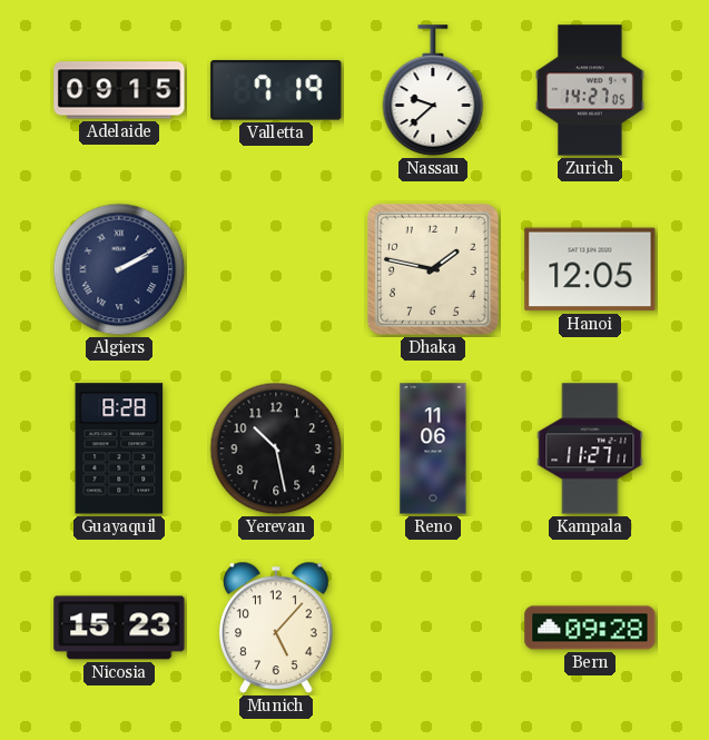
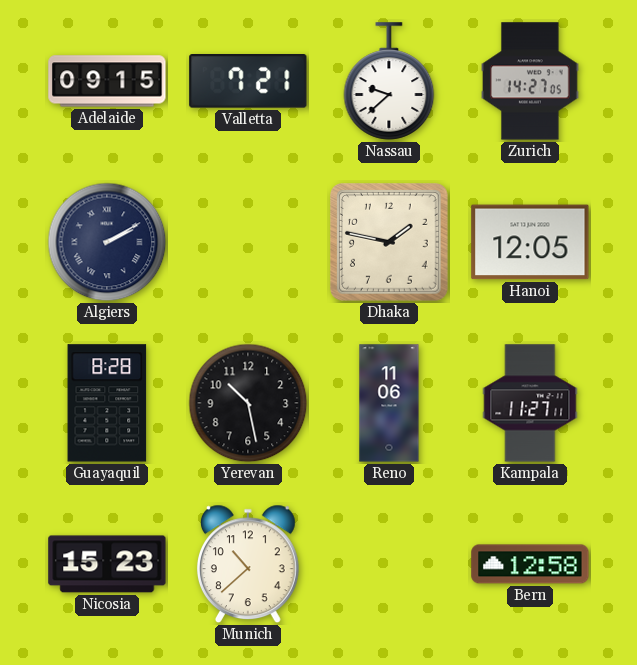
Valletta: 7:19 -> 7:21
Munich: 5:07 -> 10:38
Bern: 09:28 -> 12:58
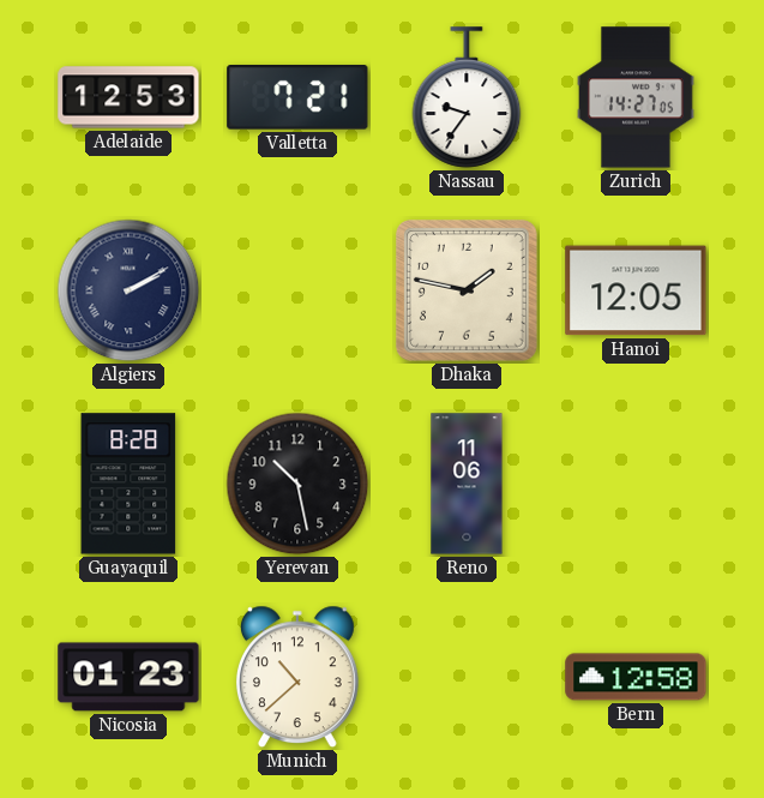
Adelaide: 09:15 -> 12:53
Nassau: 9:38 -> 9:36
Kampala: 11:27 -> none
Nicosia: 15:23 -> 01:23
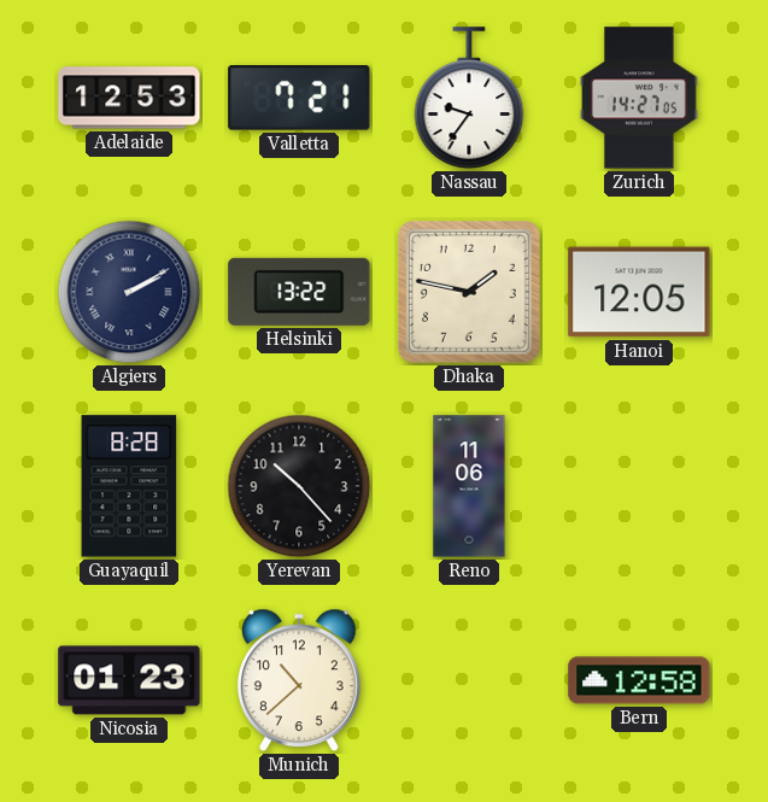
Helsinki: none -> 13:22
Yerevan: 10:28 -> 10:23
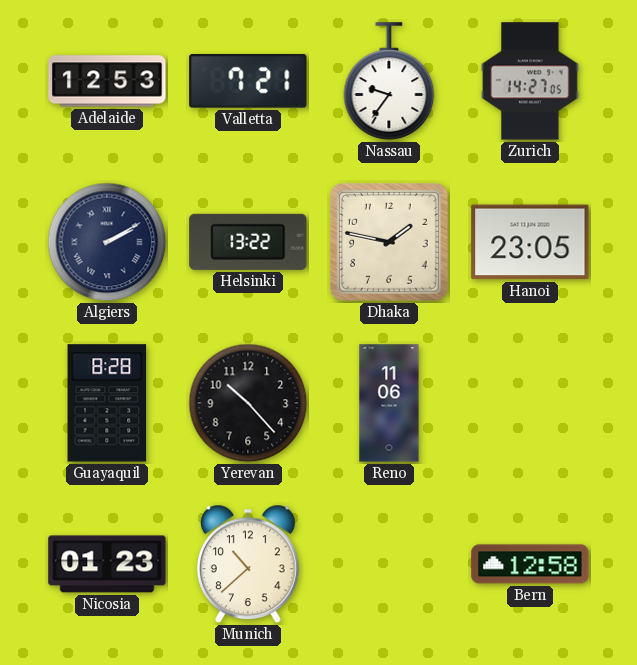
Hanoi: 12:05 -> 23:05
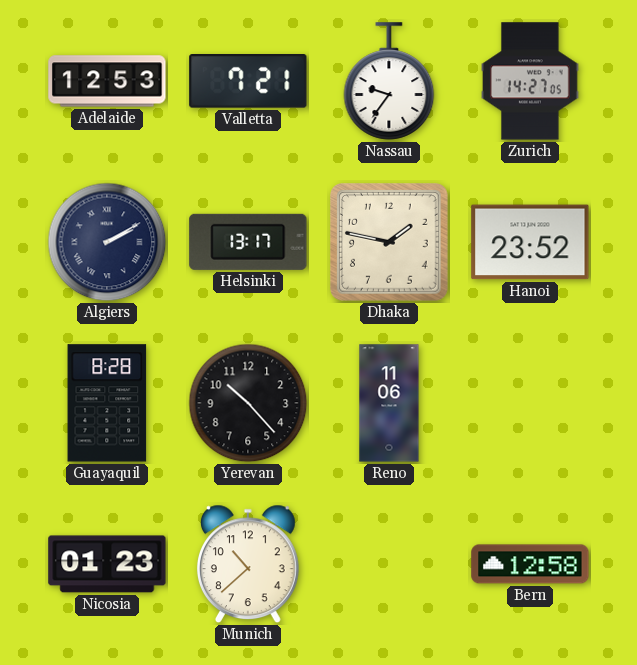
Helsinki: 13:22 -> 13:17
Hanoi: 23:05 -> 23:52
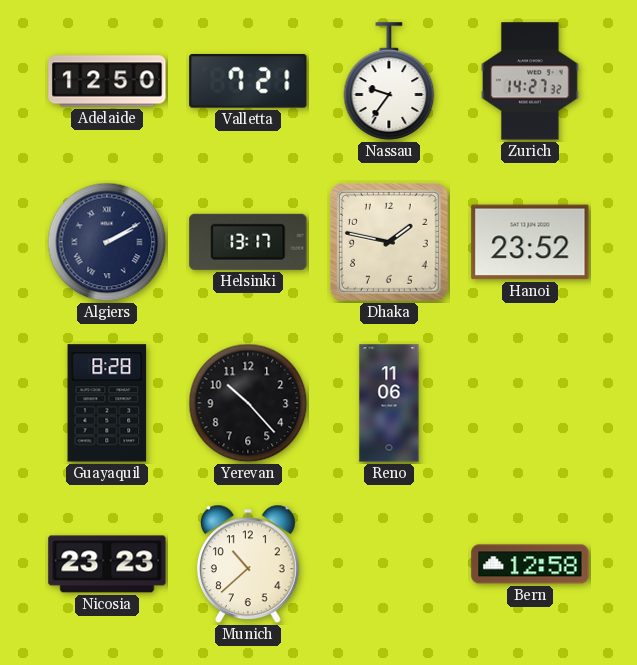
Adelaide: 12:53 -> 12:50
Zurich: 14:27:05 -> 14:27:32
Nicosia: 01:23 -> 23:23
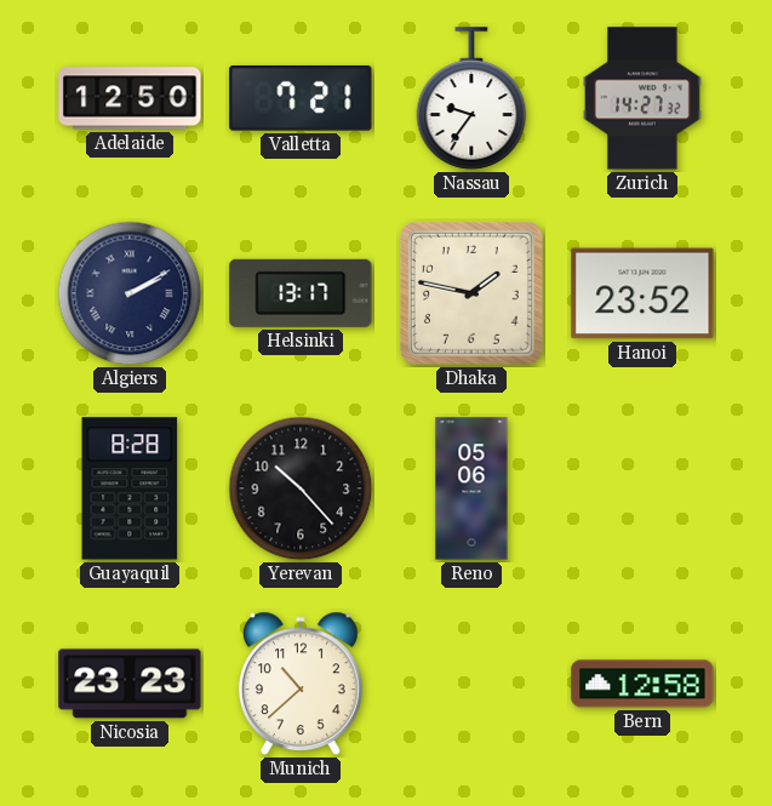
Reno: 11:06 -> 05:06
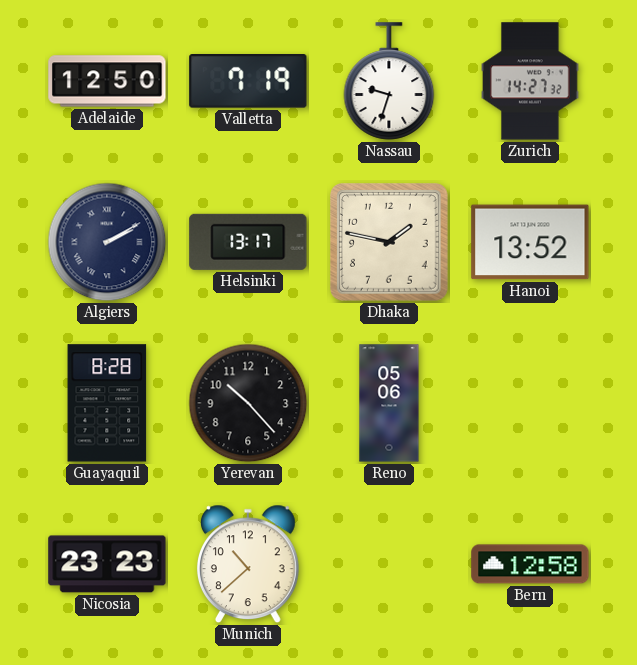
Valletta: 7:21 -> 7:19
Nassau: 9:36 -> 9:33
Hanoi: 23:52 -> 13:52
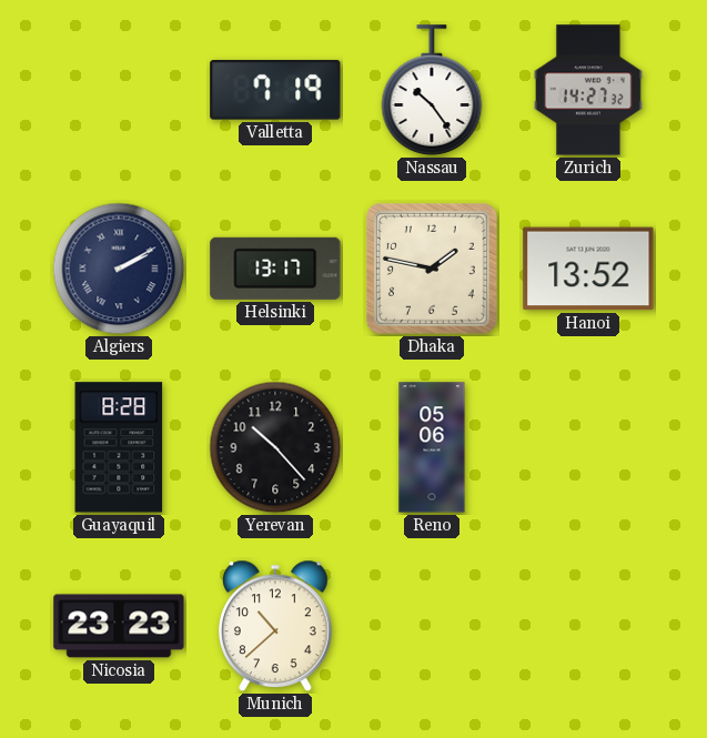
Adelaide: 12:50 -> none
Nassau: 9:33 -> 10:24
Bern: 12:58 -> none
